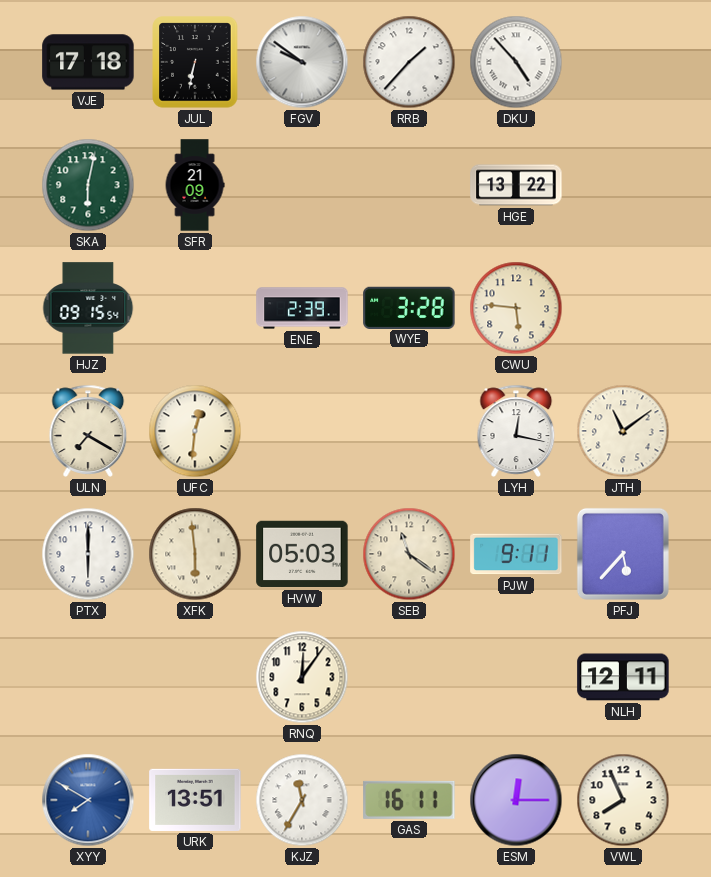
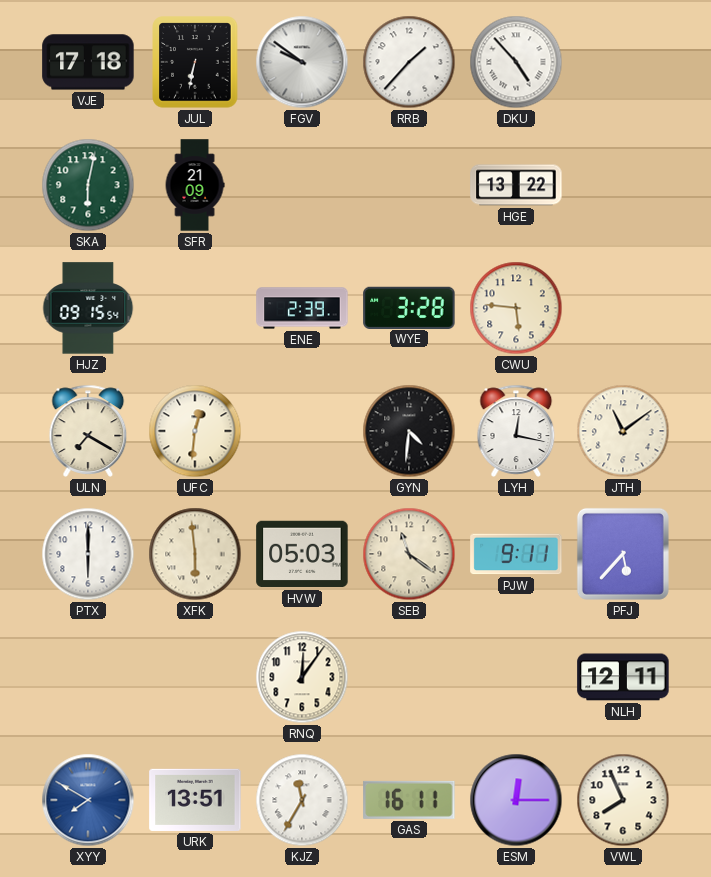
GYN: none -> 4:31
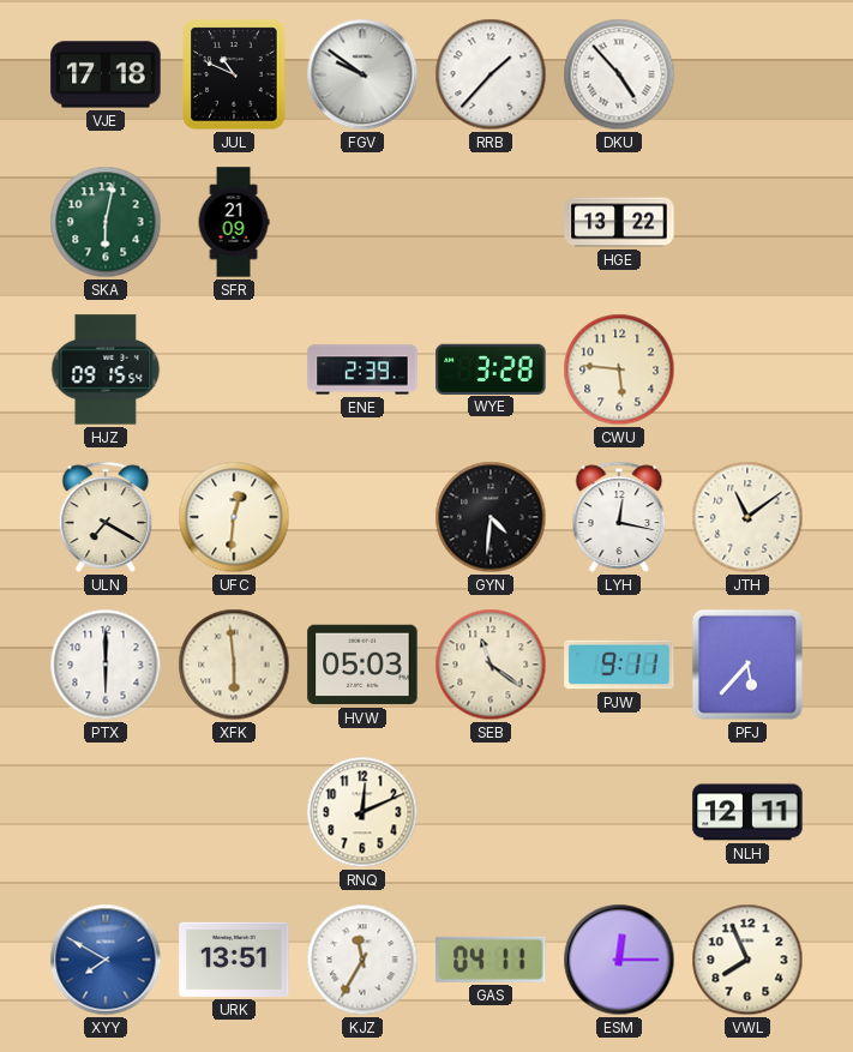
JUL: 6:32 -> 10:49
RNQ: 12:06 -> 12:11
GAS: 16:11 -> 04:11
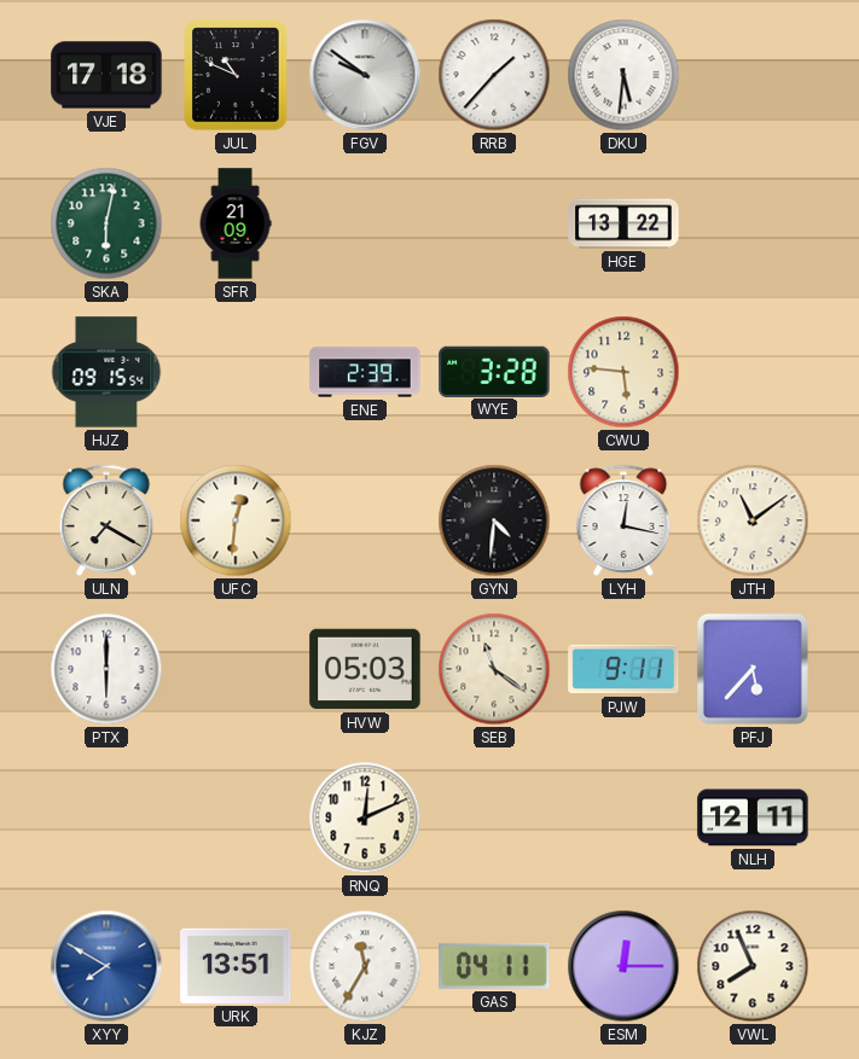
DKU: 4:53 -> 5:31
XFK: 5:59 -> none
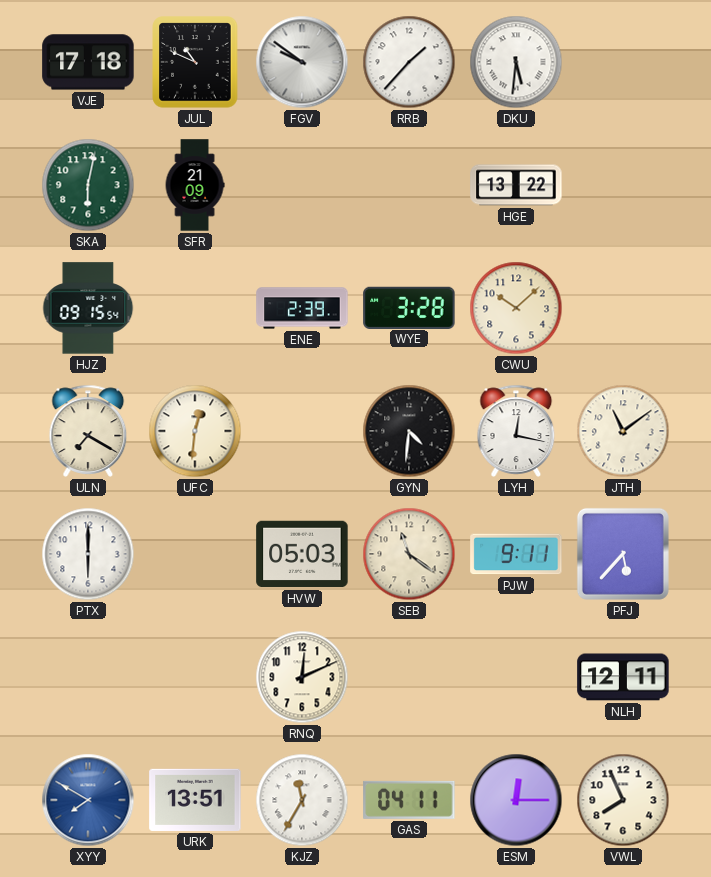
CWU: 5:46 -> 10:08
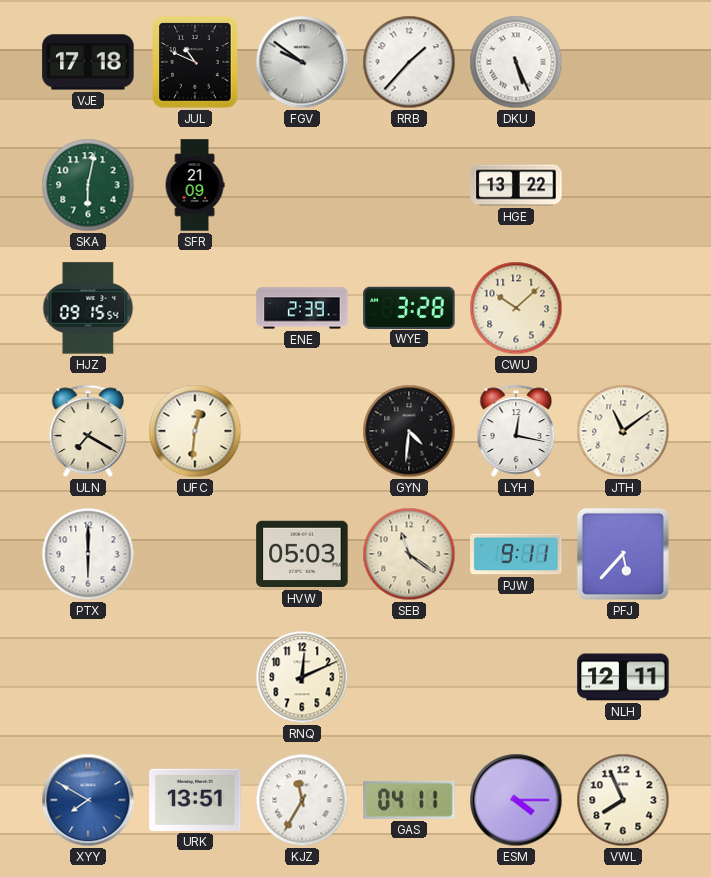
DKU: 5:31 -> 5:26
ESM: 12:15 -> 4:15
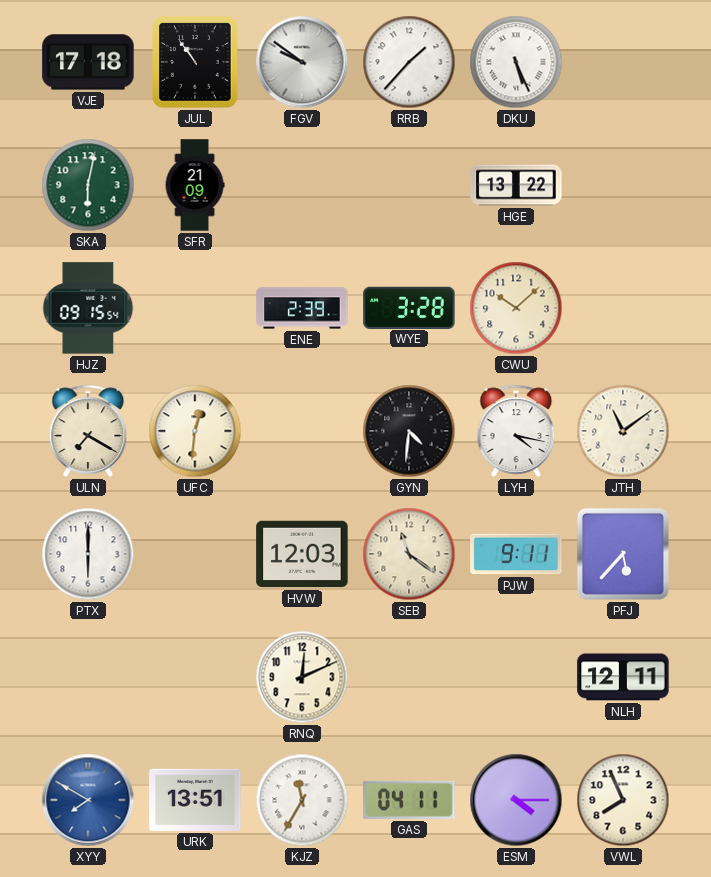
JUL: 10:49 -> 10:54
LYH: 12:17 -> 4:17
HVW: 05:03 -> 12:03
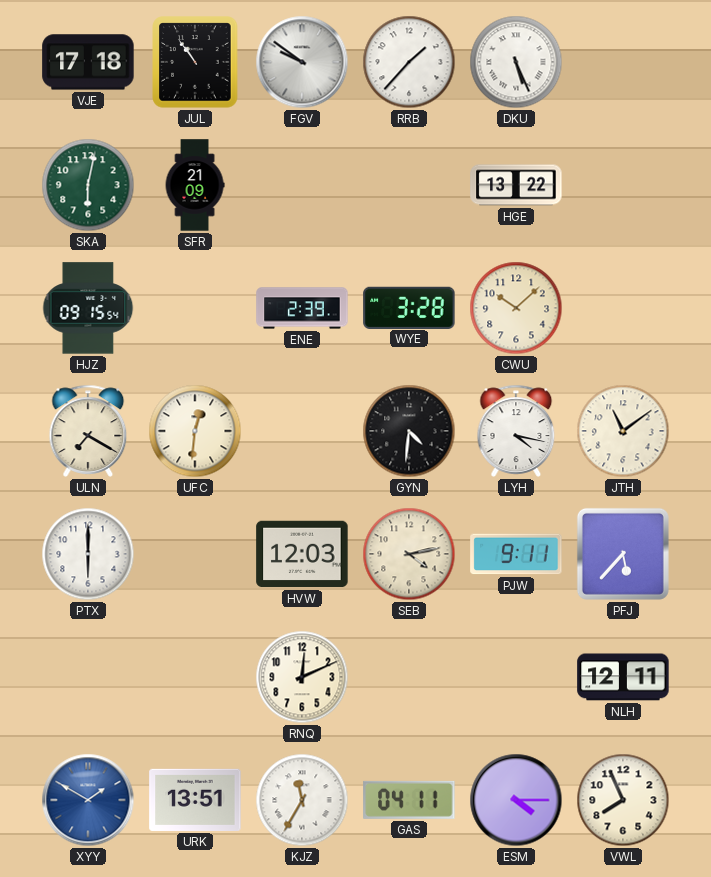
SEB: 11:21 -> 4:13
XYY: 7:50 -> 1:50
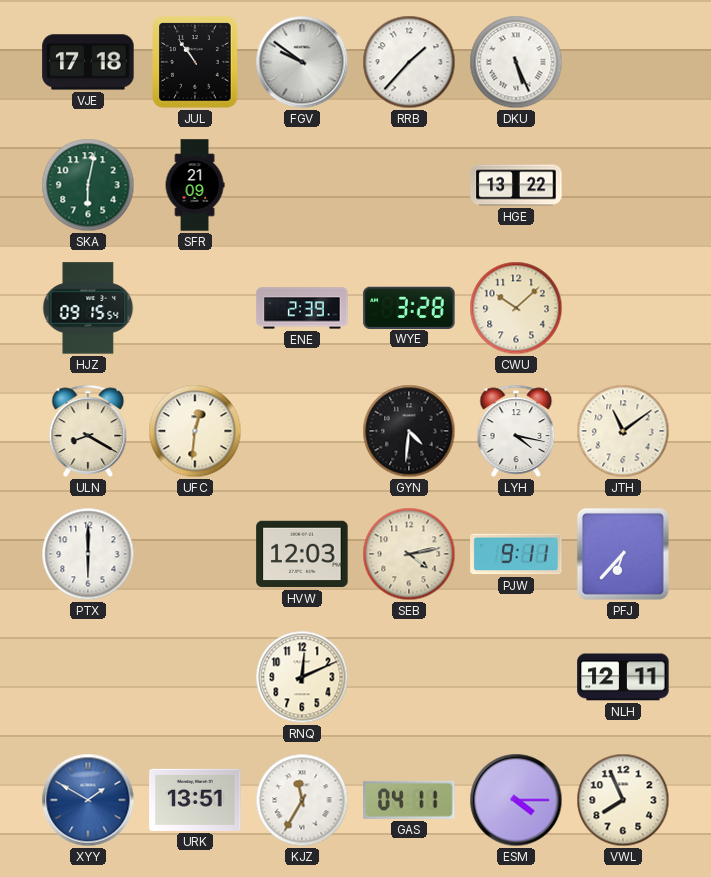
ULN: 7:20 -> 8:20
PFJ: 5:37 -> 6:37
